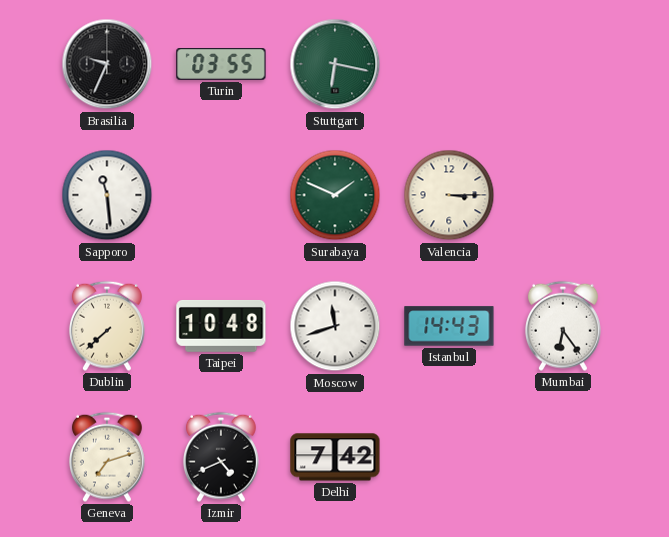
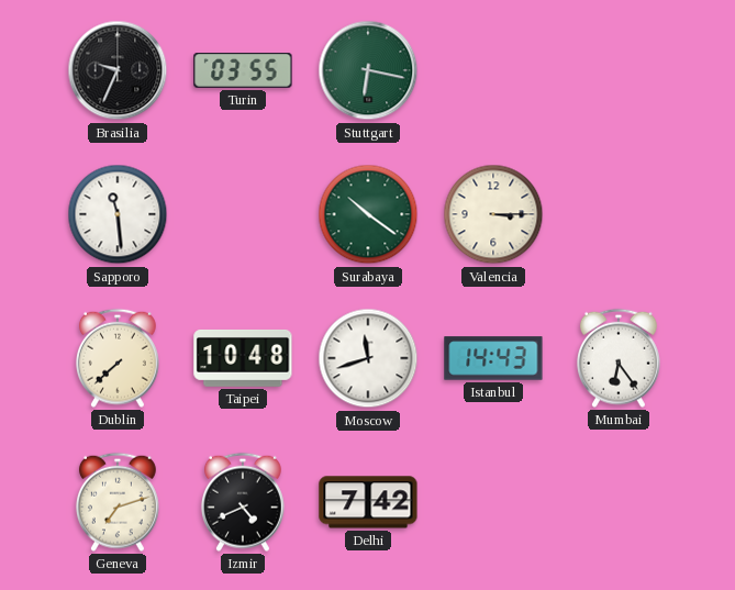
Surabaya: 1:49 -> 10:21
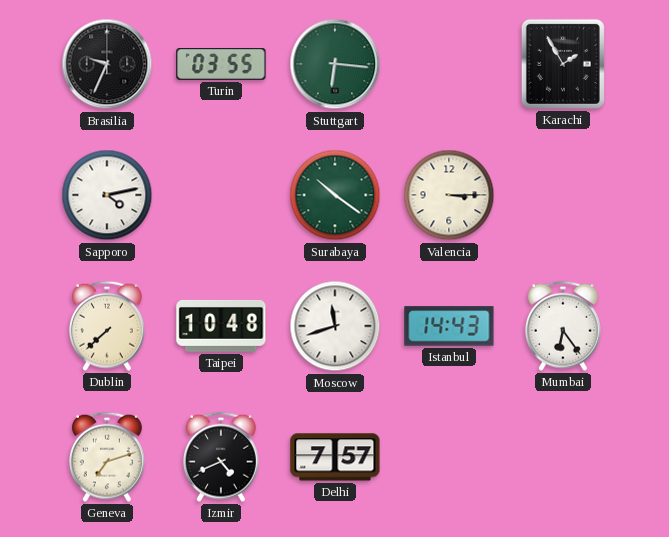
Stuttgart: 6:17 -> 6:16
Karachi: none -> 1:55
Sapporo: 11:29 -> 4:13
Delhi: 7:42 -> 7:57
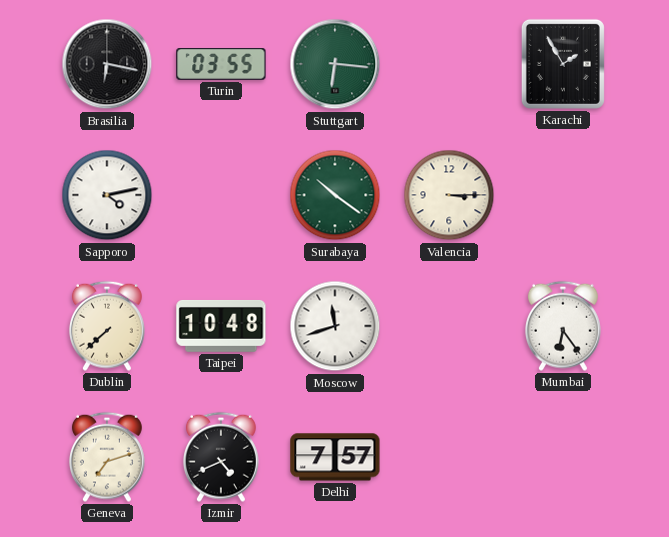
Brasilia: 9:34 -> 6:17
Istanbul: 14:43 -> none
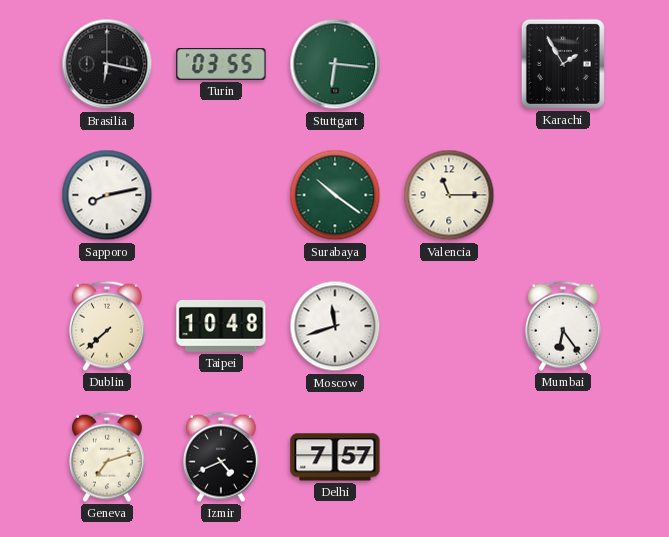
Sapporo: 4:13 -> 8:13
Valencia: 3:15 -> 11:15
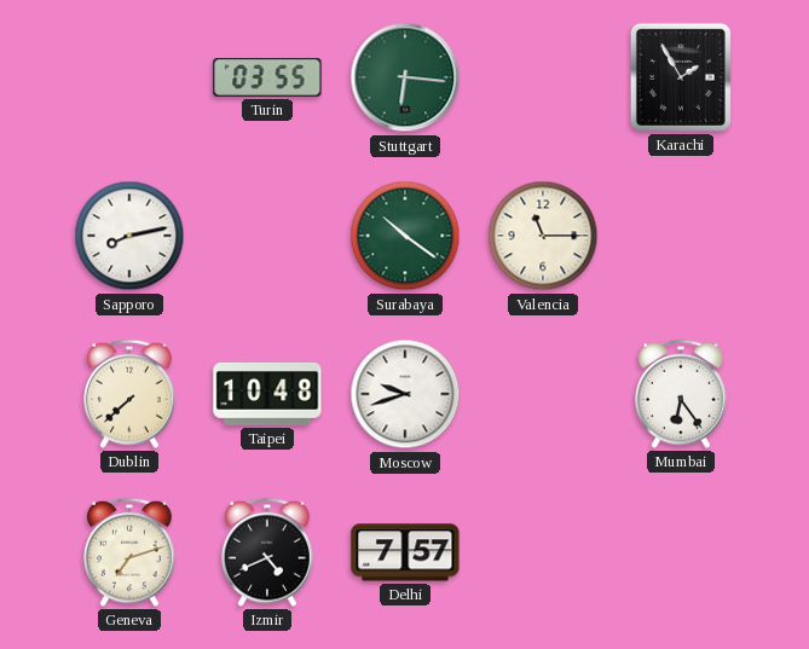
Brasilia: 6:17 -> none
Moscow: 11:42 -> 9:42
